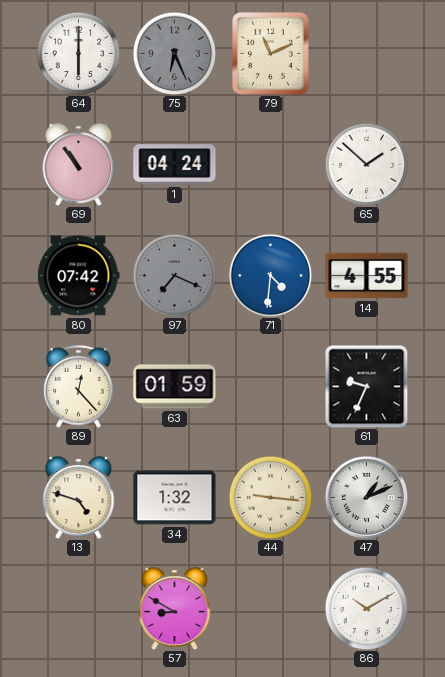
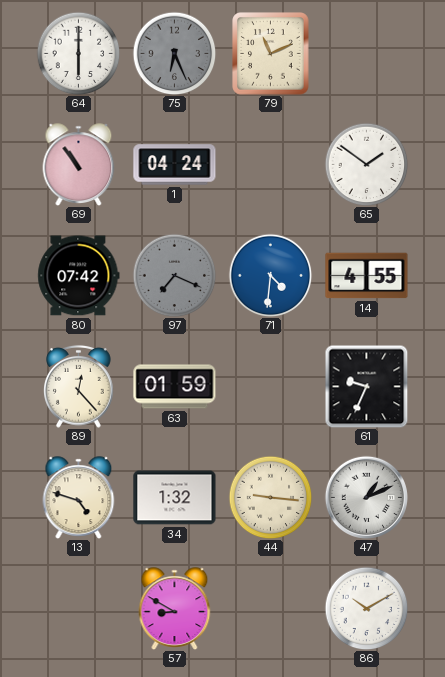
65: 1:52 -> 1:51
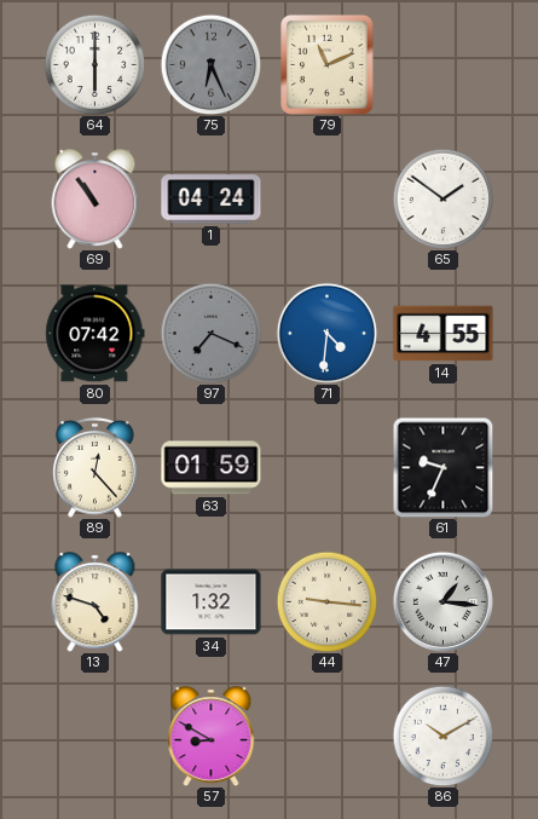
47: 1:11 -> 1:16
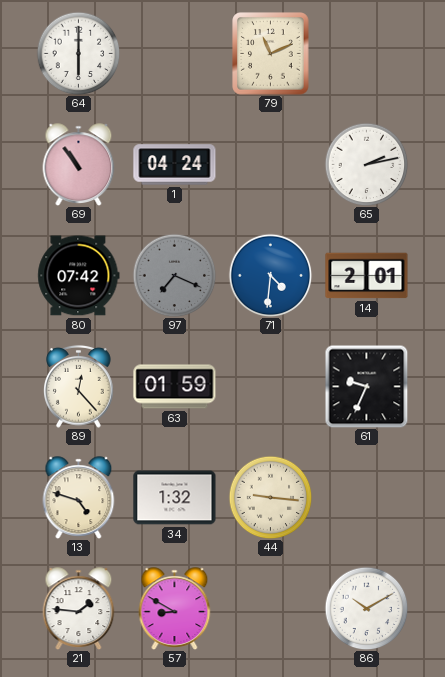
75: 6:26 -> none
65: 1:51 -> 2:13
14: 4:55 -> 2:01
47: 1:16 -> none
21: none -> 1:46
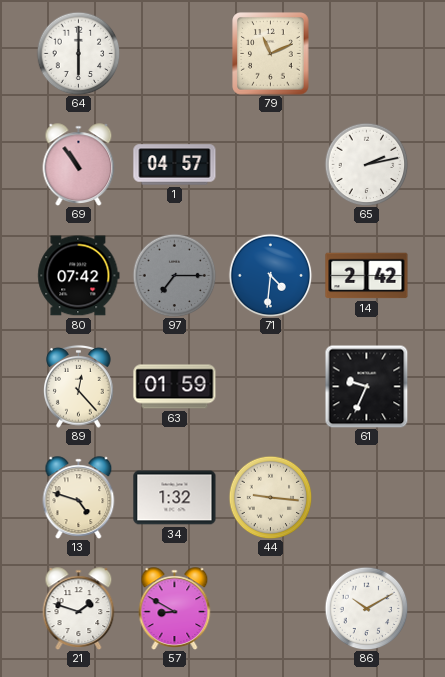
1: 04:24 -> 04:57
97: 7:19 -> 7:15
14: 2:01 -> 2:42
21: 1:46 -> 1:48
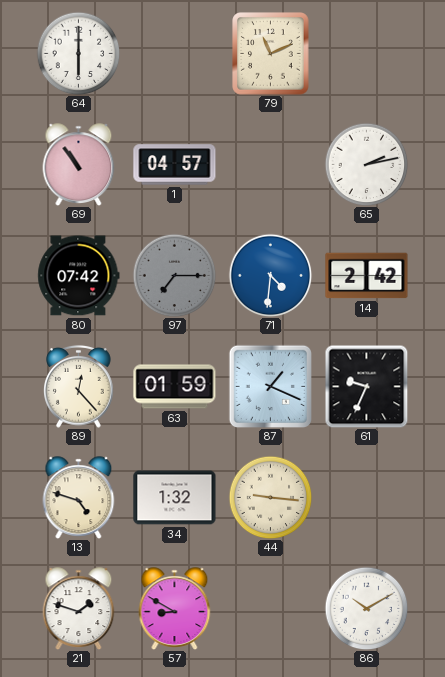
87: none -> 1:19
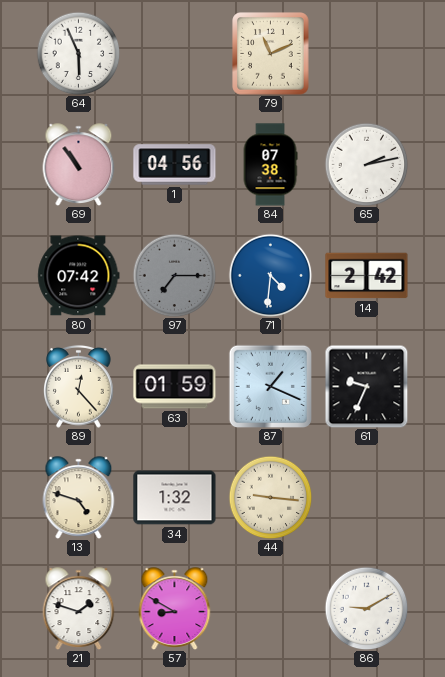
64: 6:00 -> 5:56
1: 04:57 -> 04:56
84: none -> 07:38
86: 10:10 -> 9:10
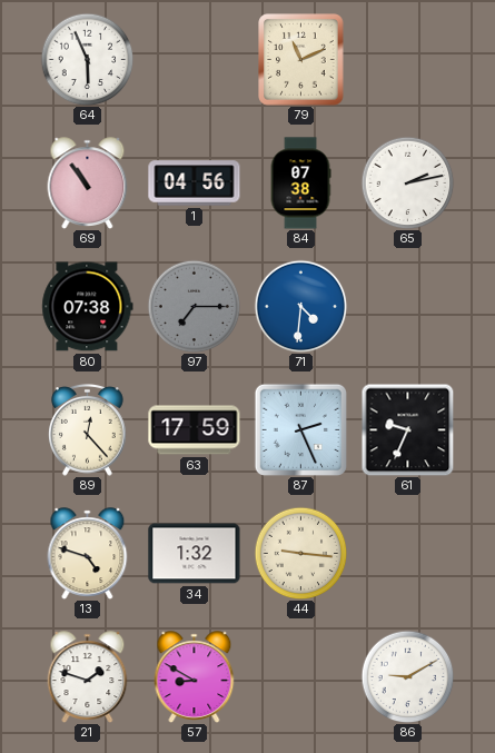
80: 07:42 -> 07:38
14: 2:42 -> none
63: 01:59 -> 17:59
87: 1:19 -> 2:26
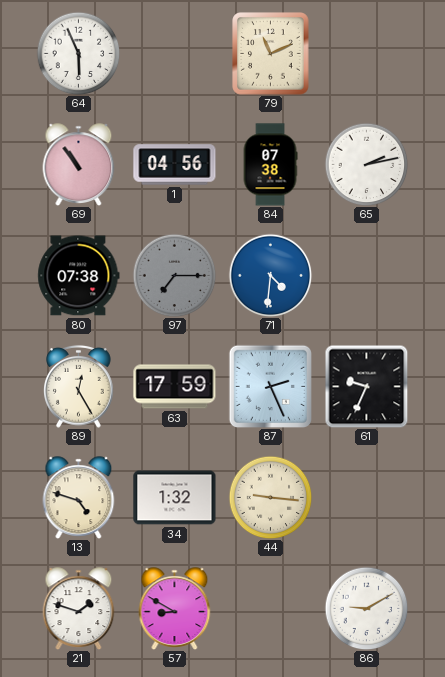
89: 12:23 -> 12:25
